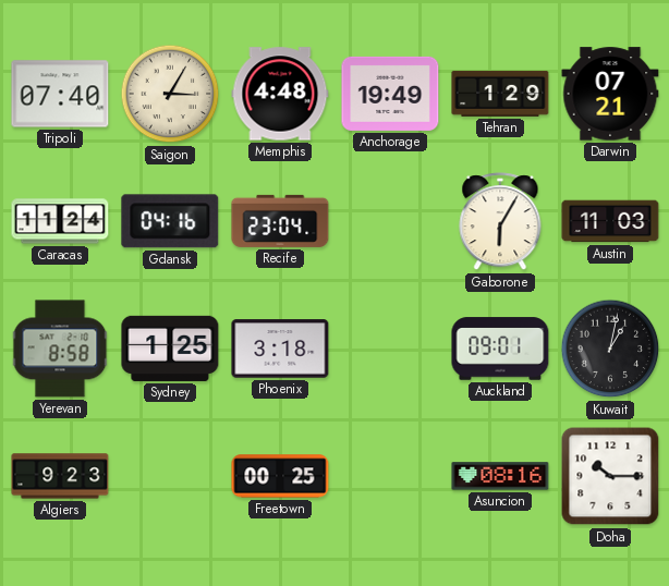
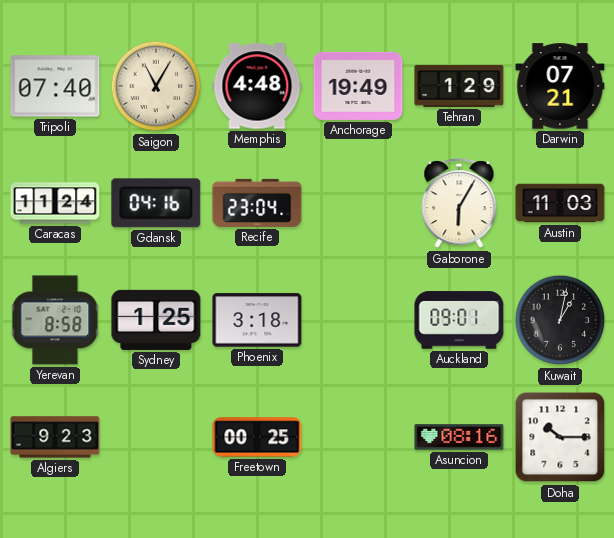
Saigon: 3:05 -> 11:05
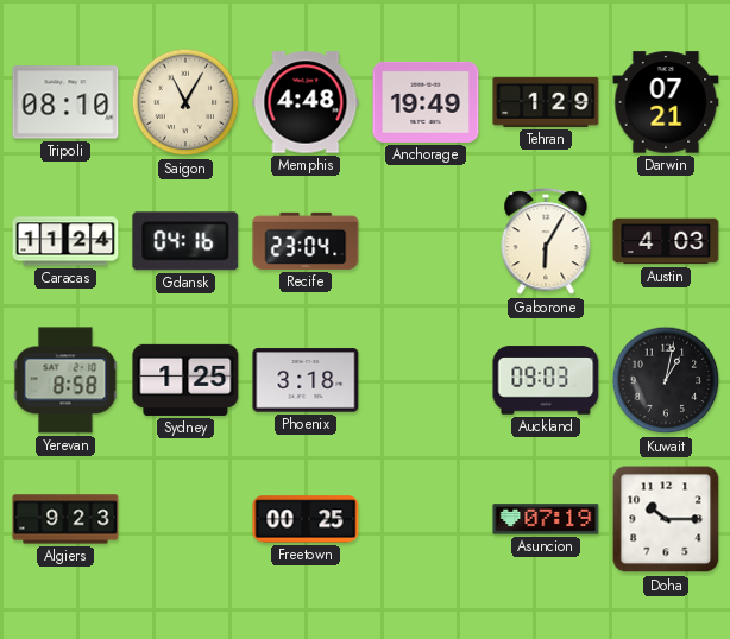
Tripoli: 07:40 -> 08:10
Austin: 11:03 -> 4:03
Auckland: 09:01 -> 09:03
Asuncion: 08:16 -> 07:19
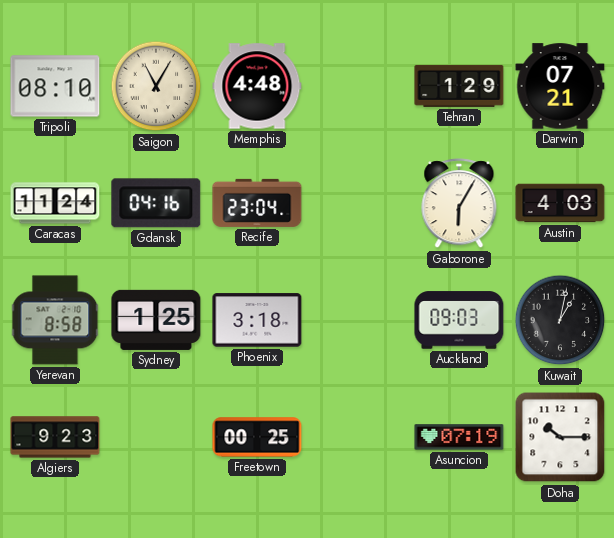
Anchorage: 19:49 -> none
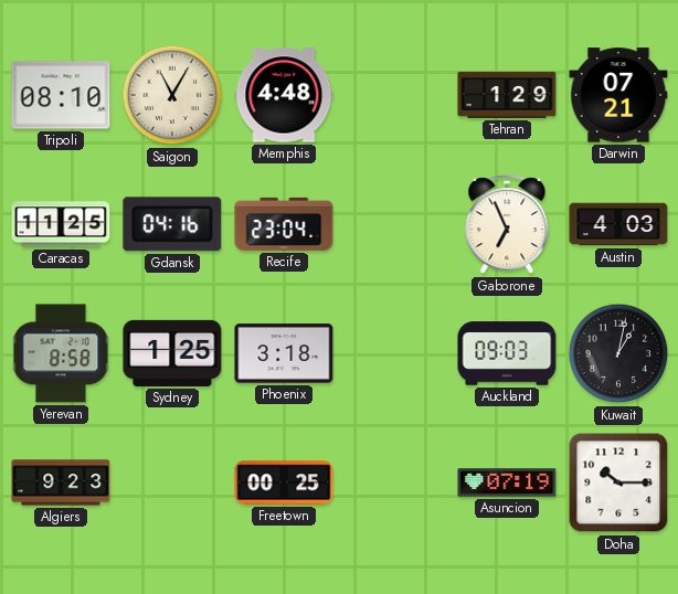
Caracas: 11:24 -> 11:25
Gaborone: 6:05 -> 6:56
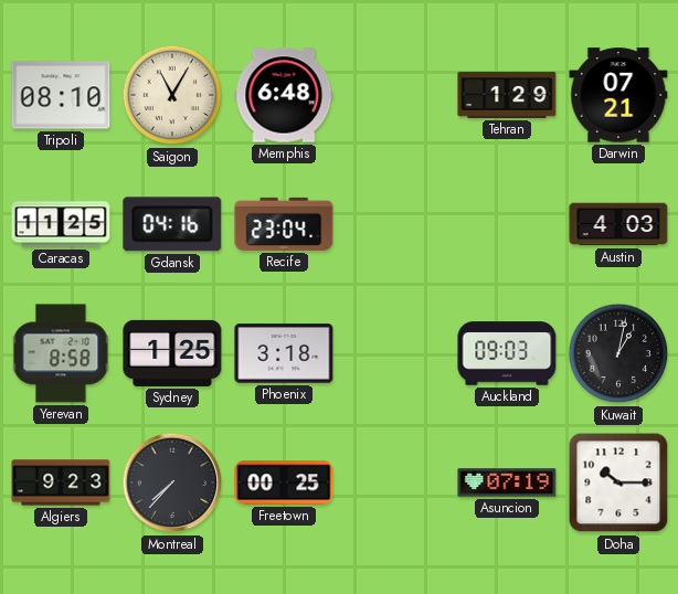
Memphis: 4:48 -> 6:48
Gaborone: 6:56 -> none
Montreal: none -> 7:37
